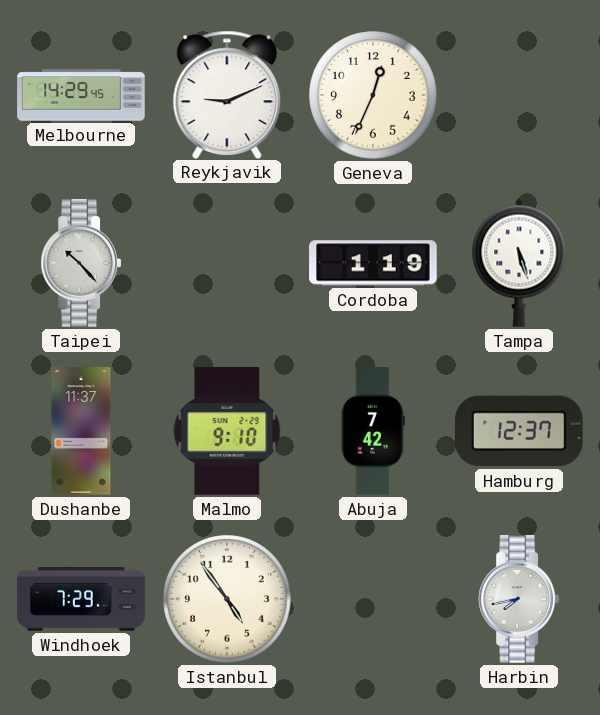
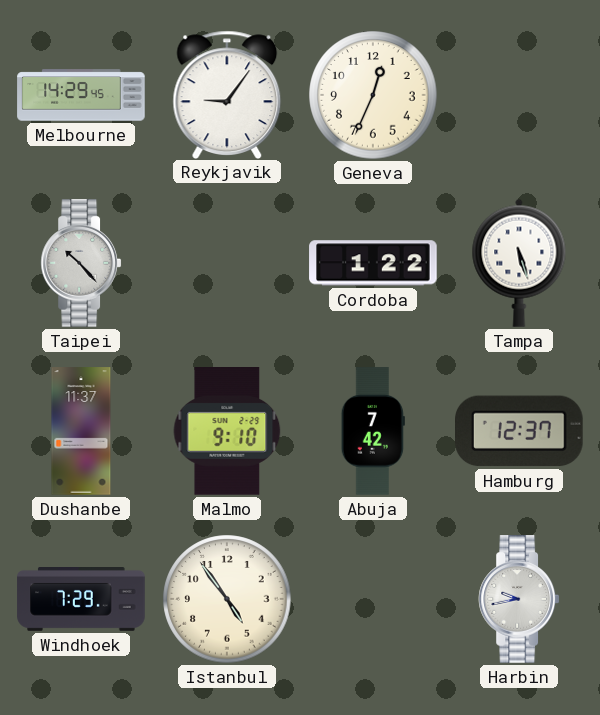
Reykjavik: 9:11 -> 9:06
Cordoba: 1:19 -> 1:22
Harbin: 7:43 -> 9:43
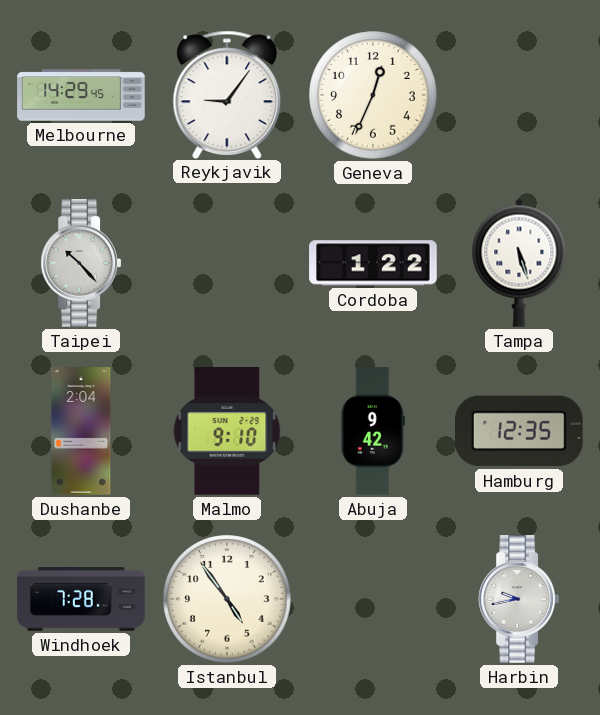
Dushanbe: 11:37 -> 2:04
Abuja: 7:42 -> 9:42
Hamburg: 12:37 -> 12:35
Windhoek: 7:29 -> 7:28
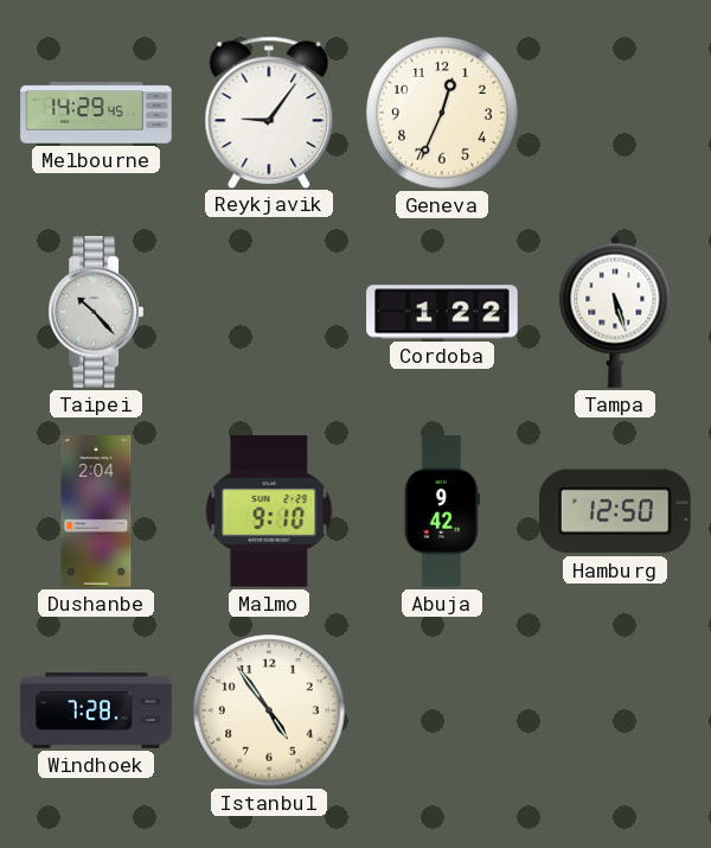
Hamburg: 12:35 -> 12:50
Harbin: 9:43 -> none
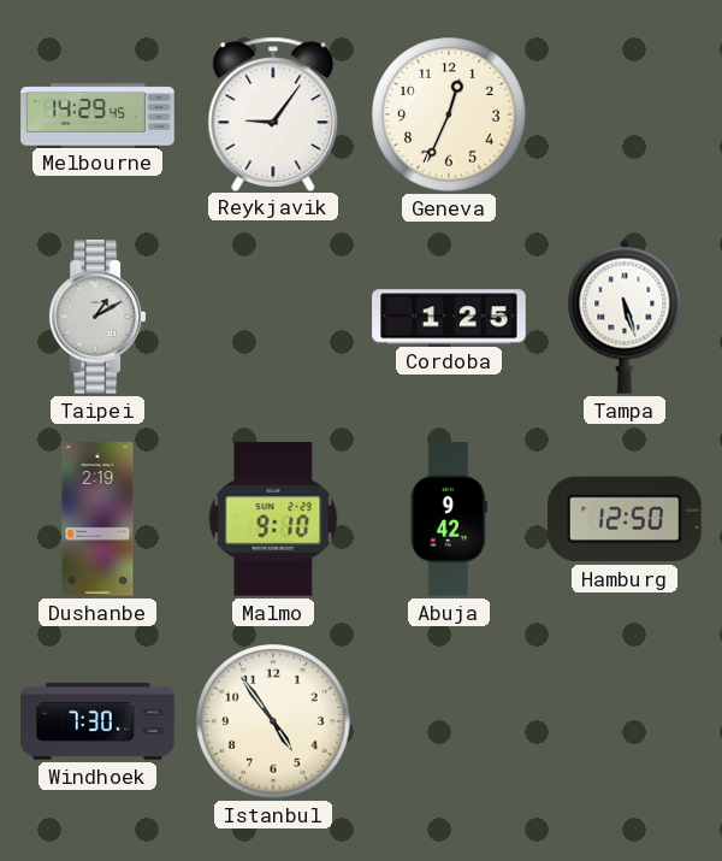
Taipei: 10:23 -> 1:10
Cordoba: 1:22 -> 1:25
Dushanbe: 2:04 -> 2:19
Windhoek: 7:28 -> 7:30
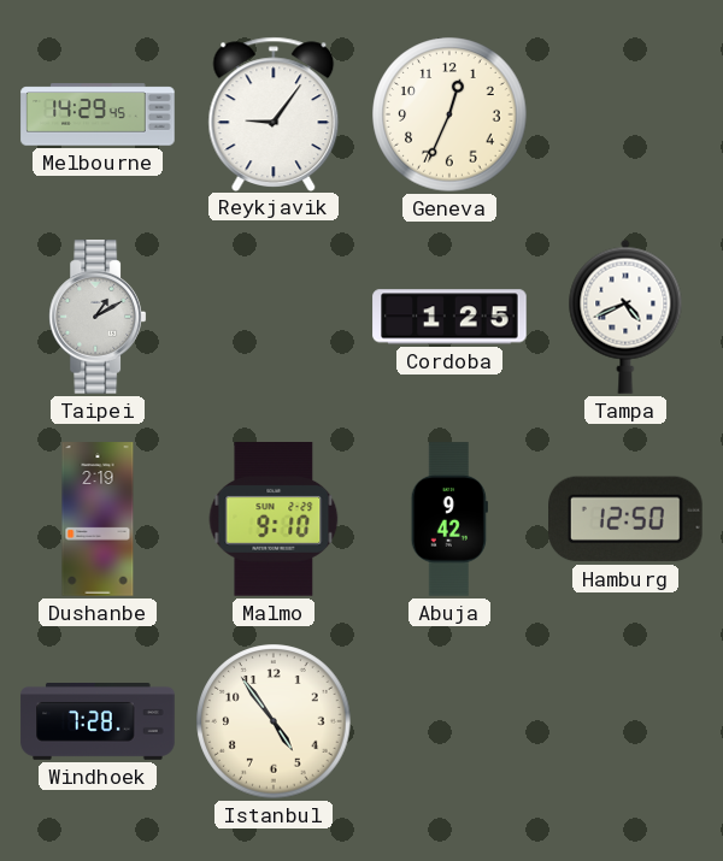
Tampa: 5:27 -> 4:41
Windhoek: 7:30 -> 7:28
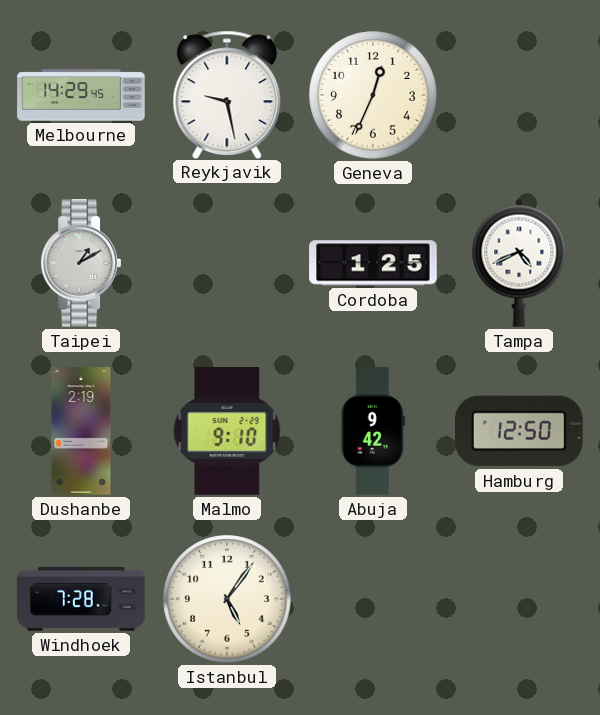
Reykjavik: 9:06 -> 9:28
Istanbul: 4:54 -> 5:06
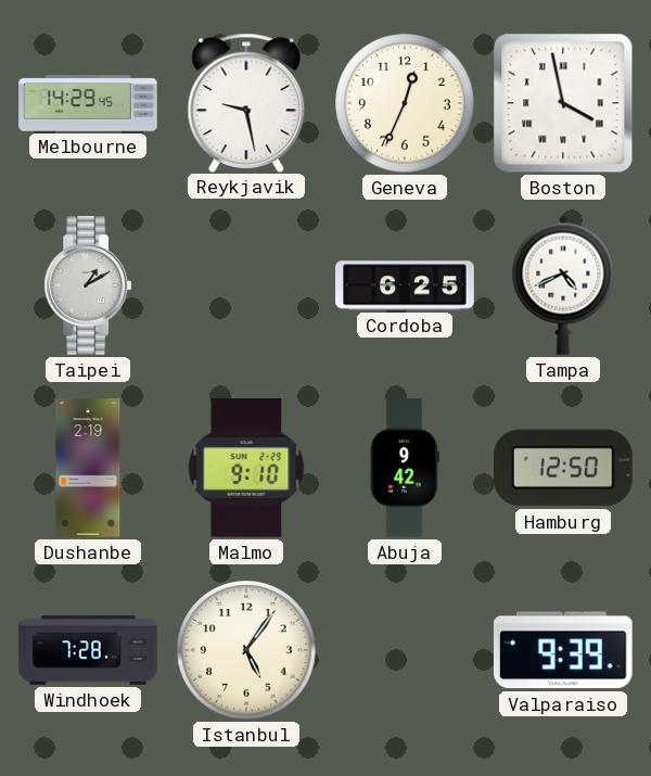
Boston: none -> 3:58
Cordoba: 1:25 -> 6:25
Valparaiso: none -> 9:39
